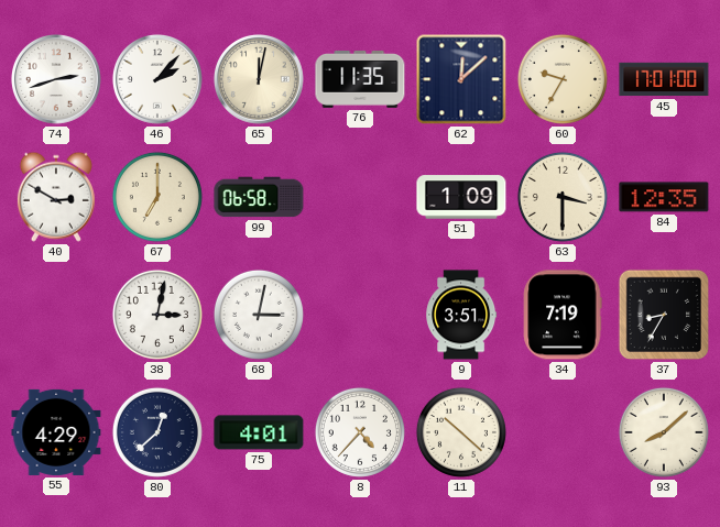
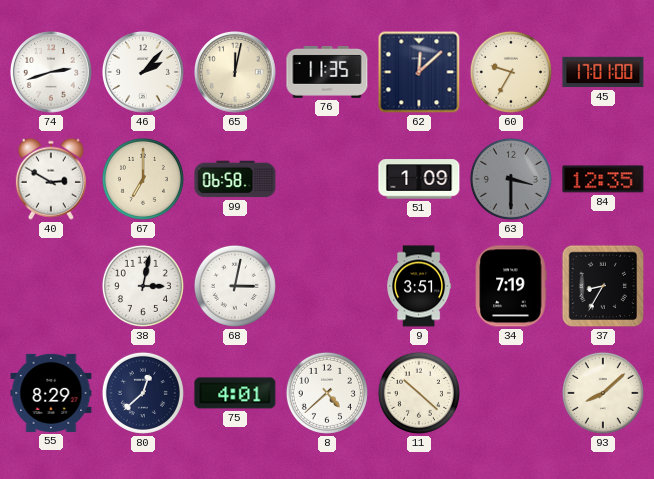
63 dial: cream -> grey
55: 4:29 -> 8:29
8: 4:37 -> 4:38
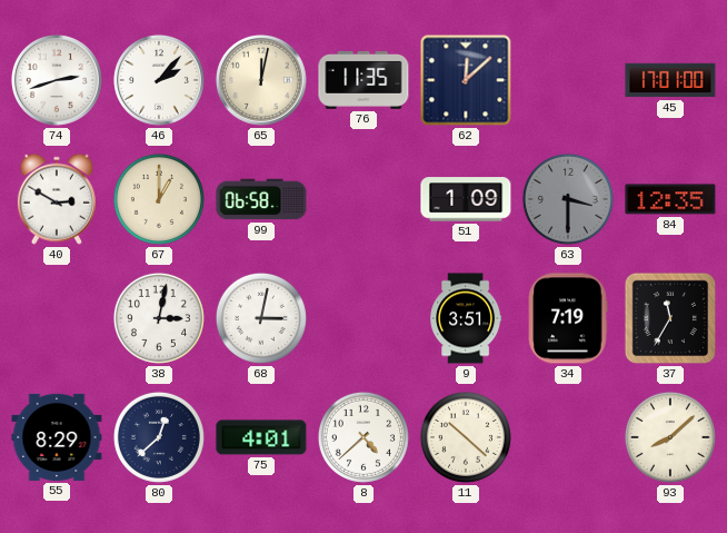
60: 9:35 -> none
67: 7:00 -> 1:00
37: 8:35 -> 11:35
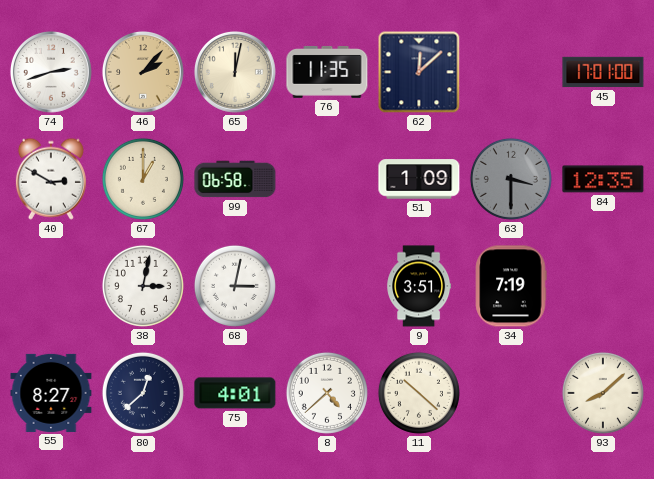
46 dial: white -> champagne
37: 11:35 -> none
55: 8:29 -> 8:27
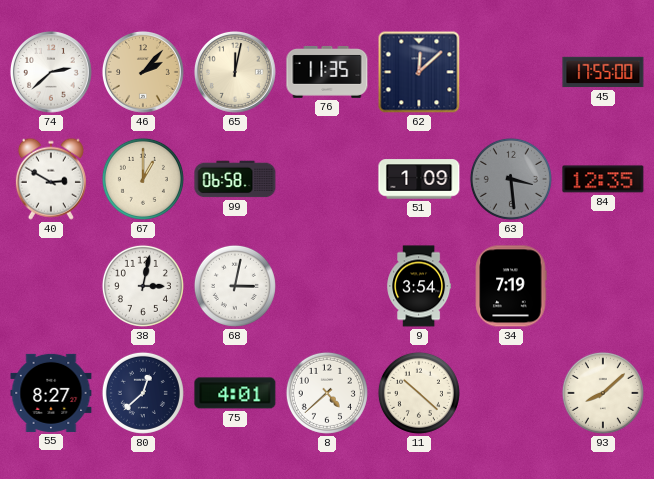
74: 2:42 -> 2:38
45: 17:01 -> 17:55
63: 3:30 -> 3:29
9: 3:51 -> 3:54
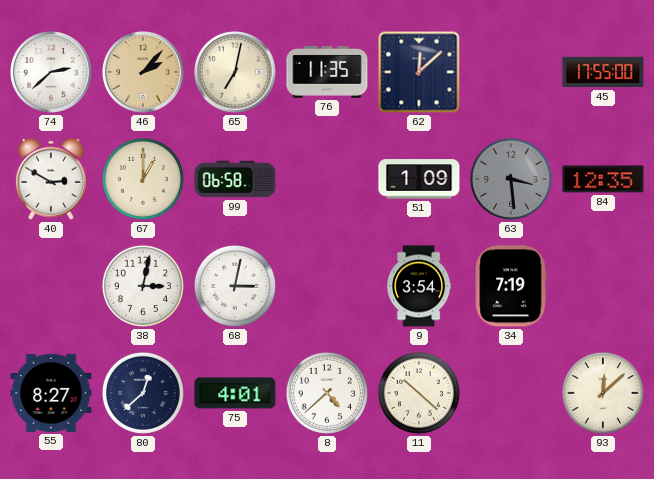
65: 12:02 -> 7:02
93: 8:08 -> 12:08
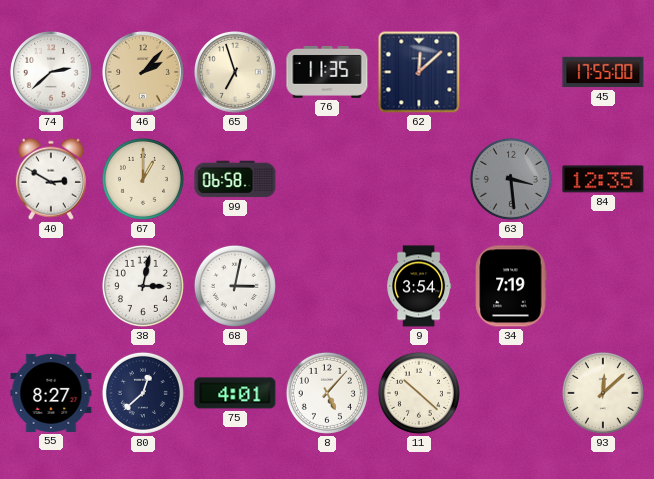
65: 7:02 -> 6:57
51: 1:09 -> none
8: 4:38 -> 5:07
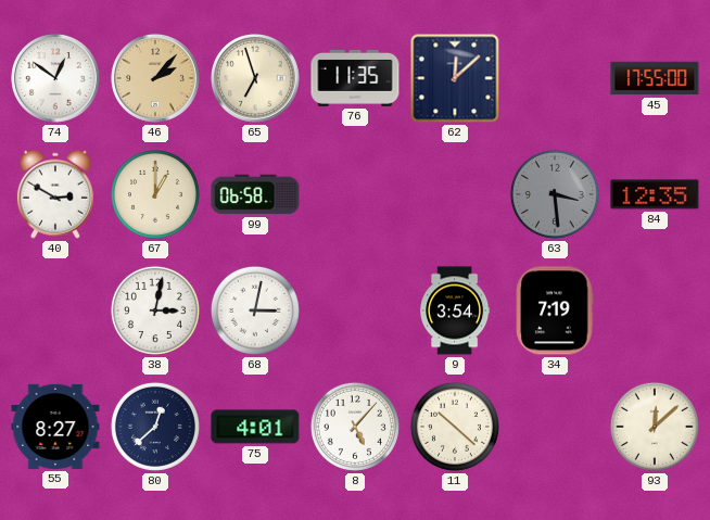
74: 2:38 -> 12:51
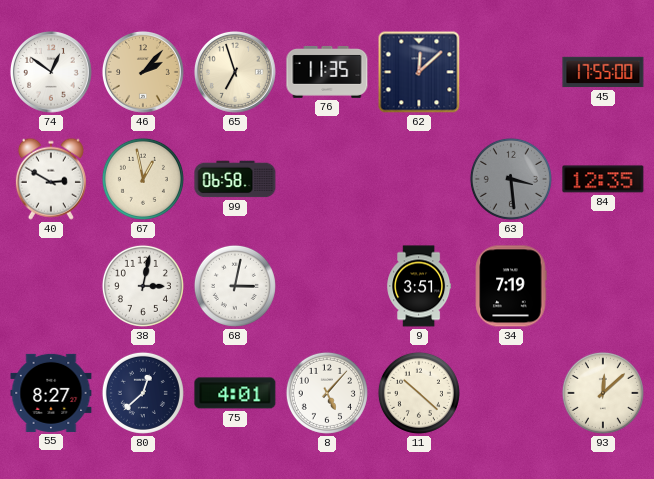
67: 1:00 -> 12:58
9: 3:54 -> 3:51
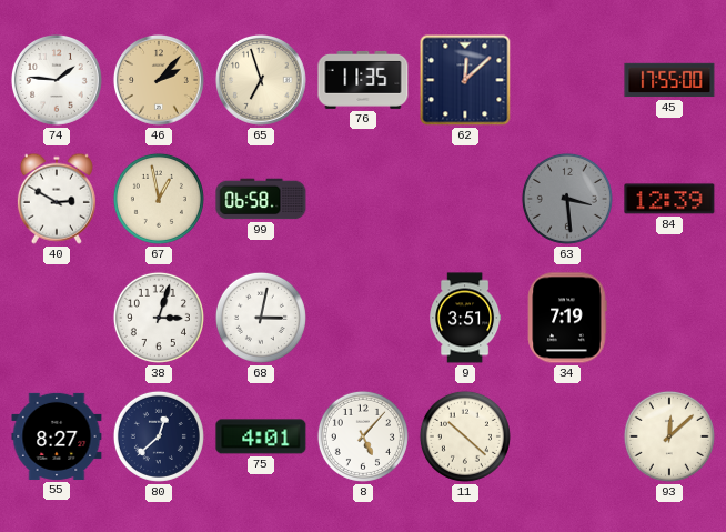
74: 12:51 -> 1:46
84: 12:35 -> 12:39
38: 3:02 -> 3:03
